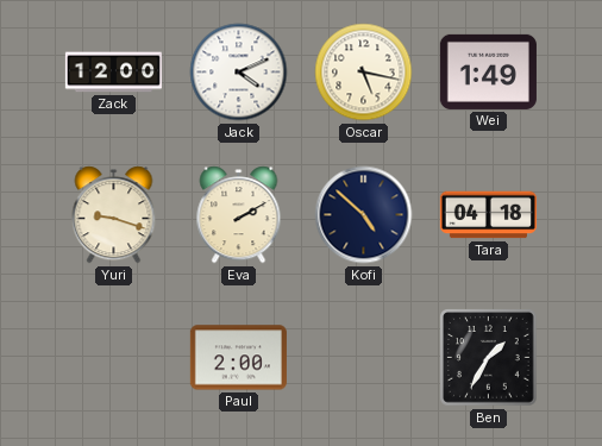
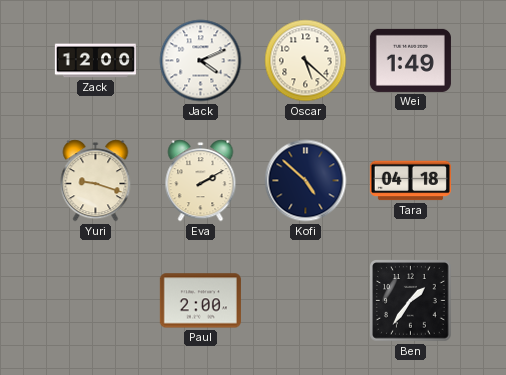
Oscar: 5:17 -> 5:22
Ben: 1:35 -> 1:36
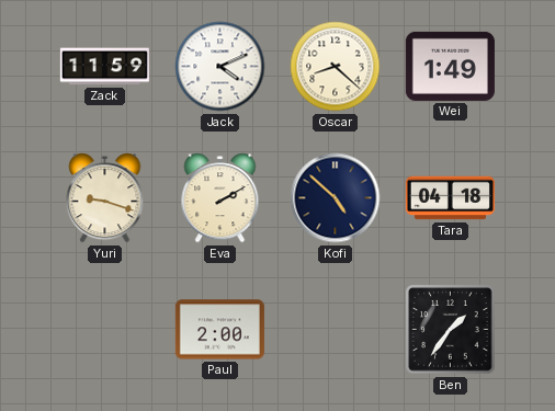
Zack: 12:00 -> 11:59
Oscar: 5:22 -> 8:22
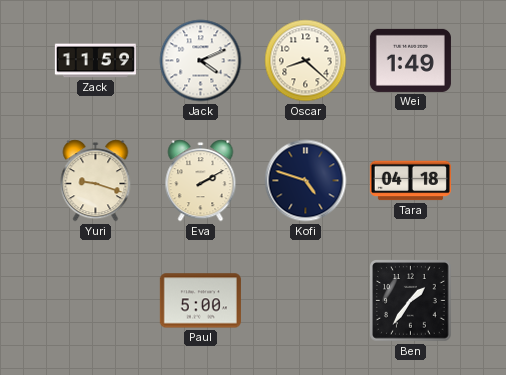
Kofi: 4:52 -> 4:48
Paul: 2:00 -> 5:00
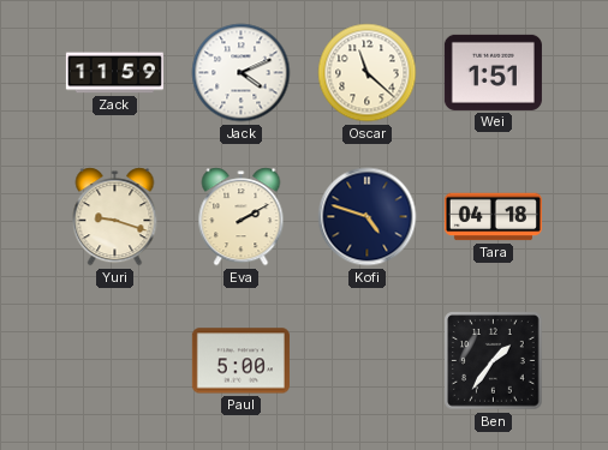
Oscar: 8:22 -> 11:22
Wei: 1:49 -> 1:51
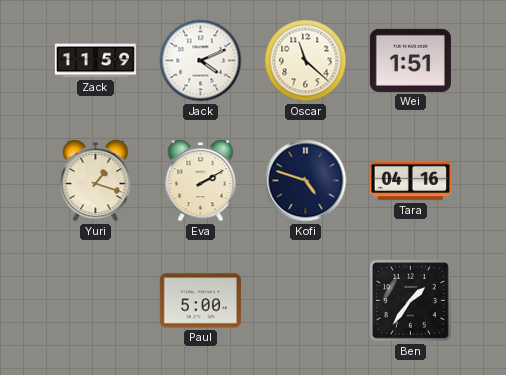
Yuri: 9:18 -> 1:18
Tara: 04:18 -> 04:16
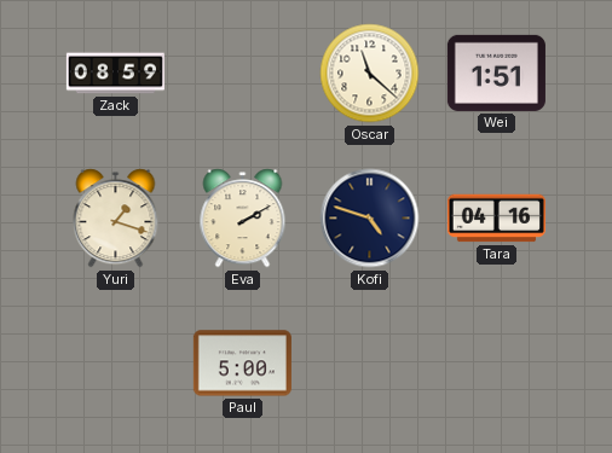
Zack: 11:59 -> 08:59
Jack: 4:11 -> none
Ben: 1:36 -> none
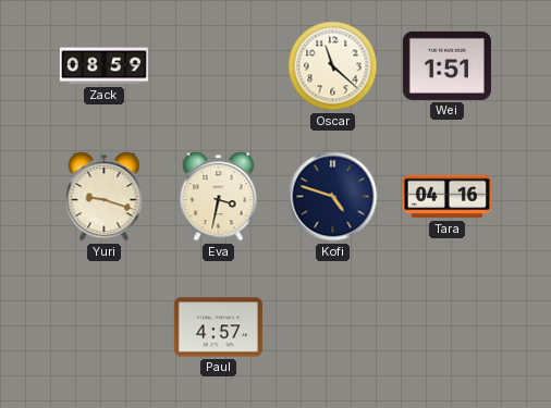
Yuri: 1:18 -> 9:18
Eva: 2:10 -> 3:32
Paul: 5:00 -> 4:57
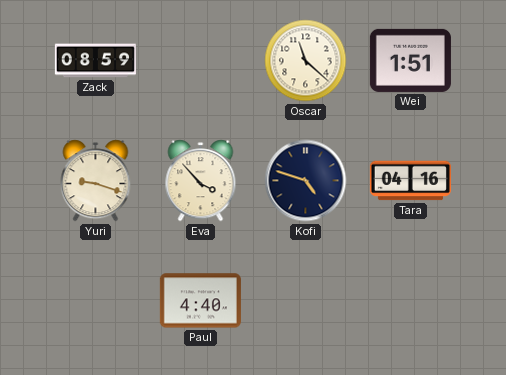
Eva: 3:32 -> 3:53
Paul: 4:57 -> 4:40
